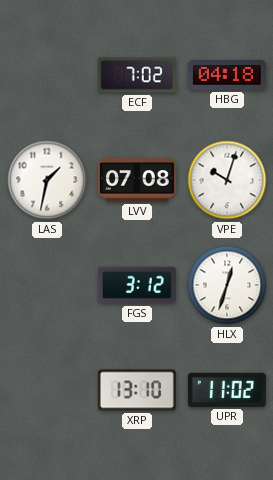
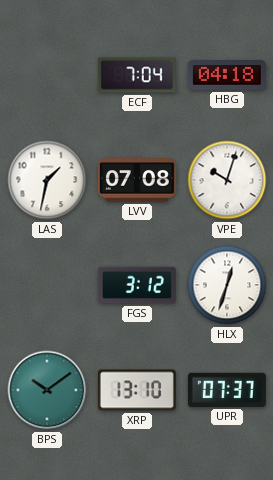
ECF: 7:02 -> 7:04
BPS: none -> 10:09
UPR: 11:02 -> 07:37
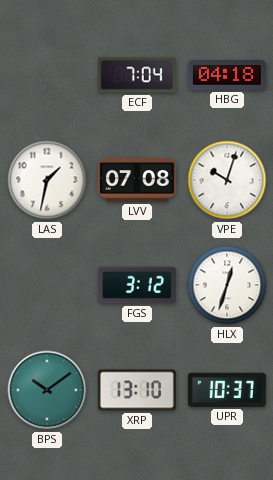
UPR: 07:37 -> 10:37
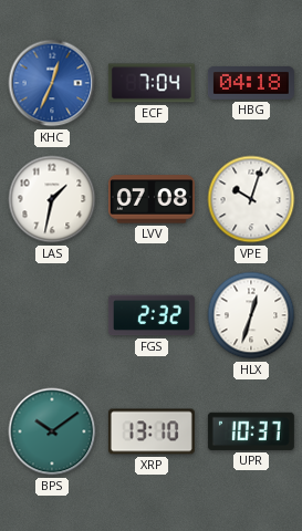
KHC: none -> 12:34
FGS: 3:12 -> 2:32
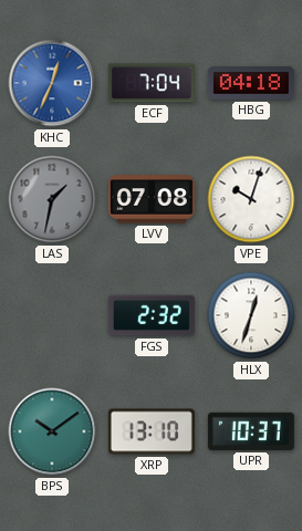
LAS dial: white -> grey
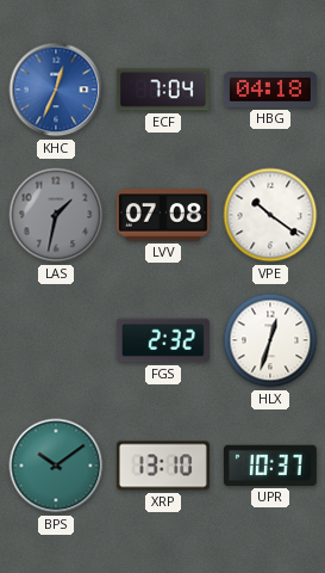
VPE: 10:03 -> 10:21
